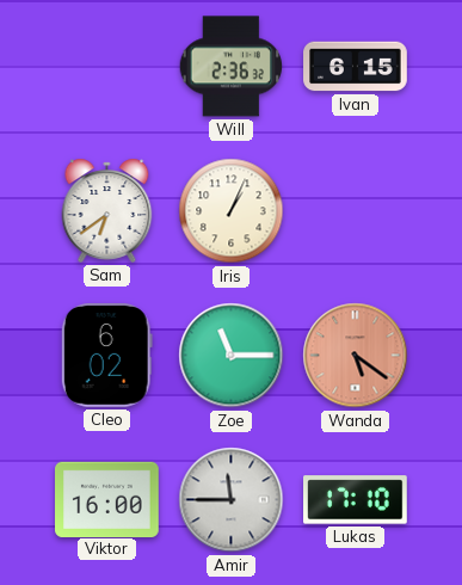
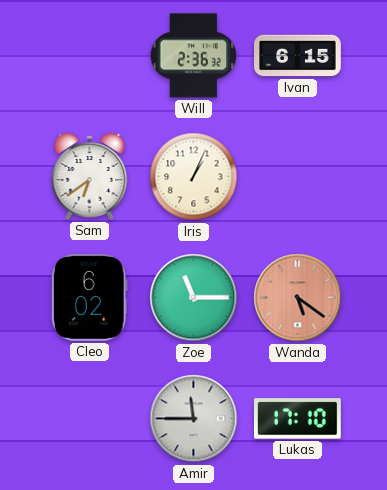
Viktor: 16:00 -> none
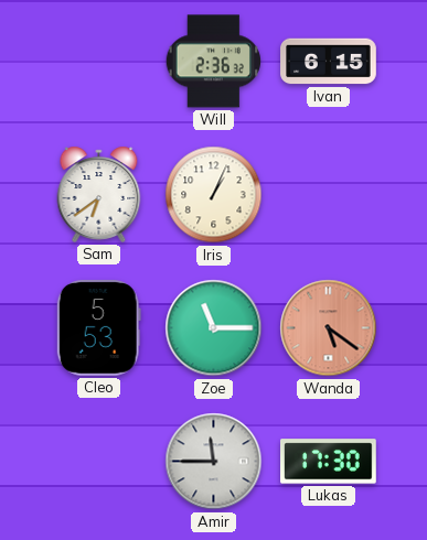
Cleo: 6:02 -> 5:53
Lukas: 17:10 -> 17:30
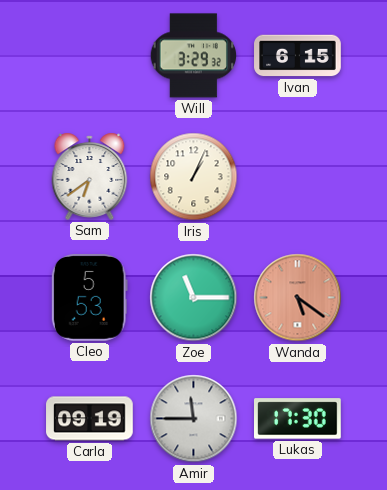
Will: 2:36 -> 3:29
Carla: none -> 09:19
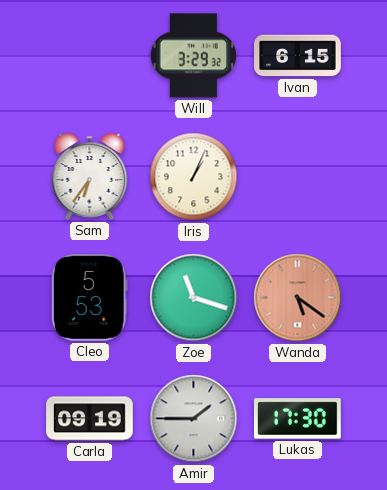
Sam: 6:39 -> 6:36
Zoe: 11:15 -> 11:18
Amir: 11:45 -> 1:45
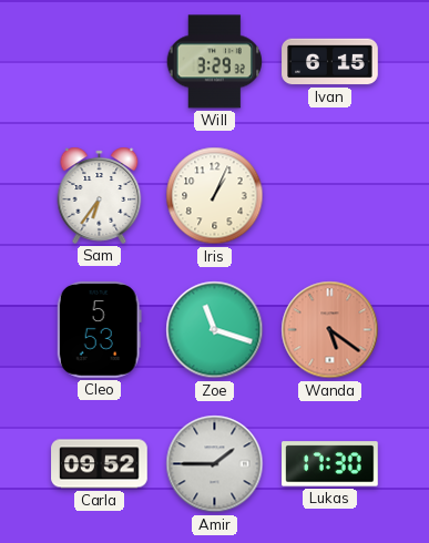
Carla: 09:19 -> 09:52
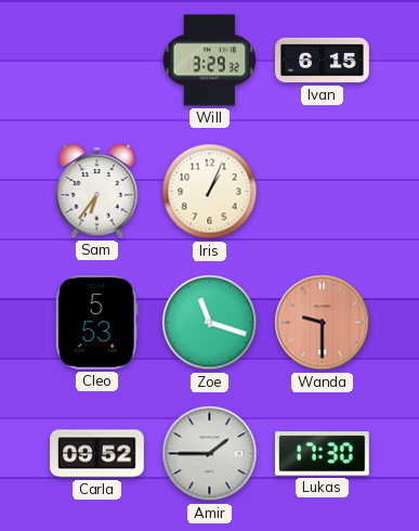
Wanda: 5:21 -> 9:30
